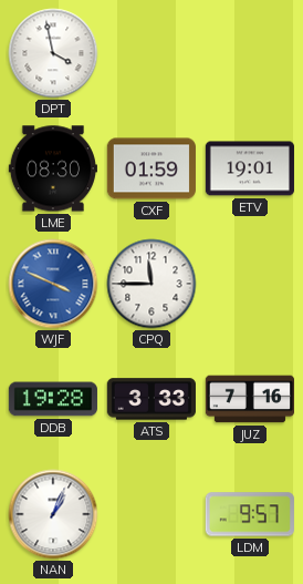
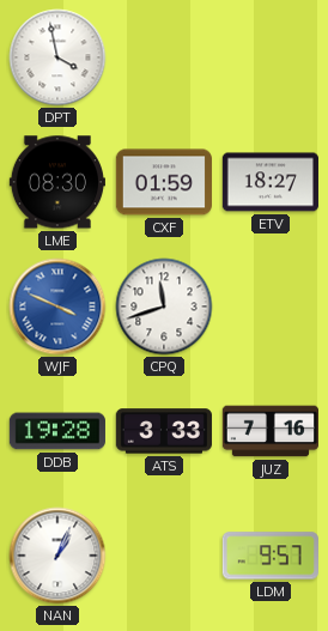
ETV: 19:01 -> 18:27
CPQ: 11:45 -> 11:42
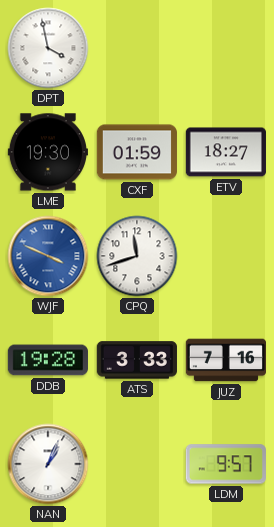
LME: 08:30 -> 19:30
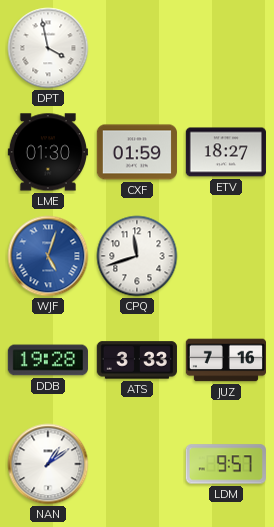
LME: 19:30 -> 01:30
WJF: 3:49 -> 5:03
NAN: 1:04 -> 1:09
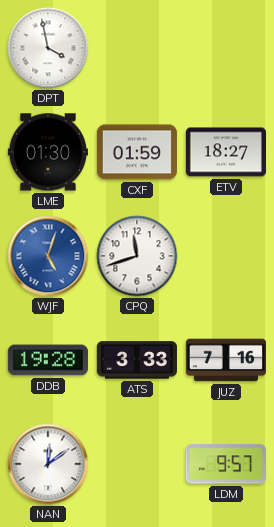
NAN: 1:09 -> 12:09
